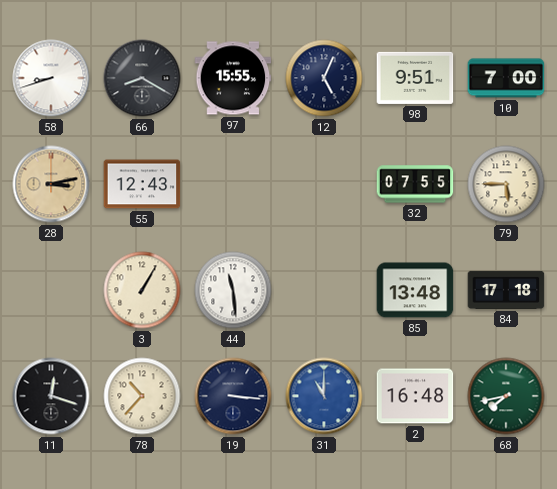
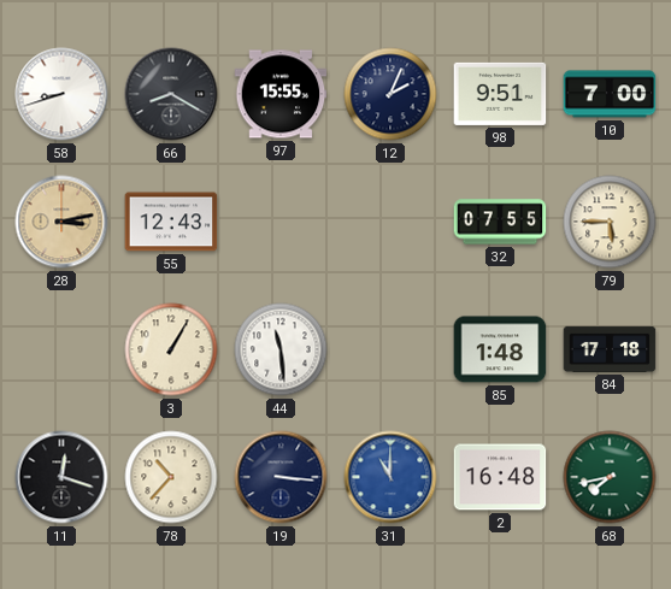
12: 5:04 -> 2:04
85: 13:48 -> 1:48
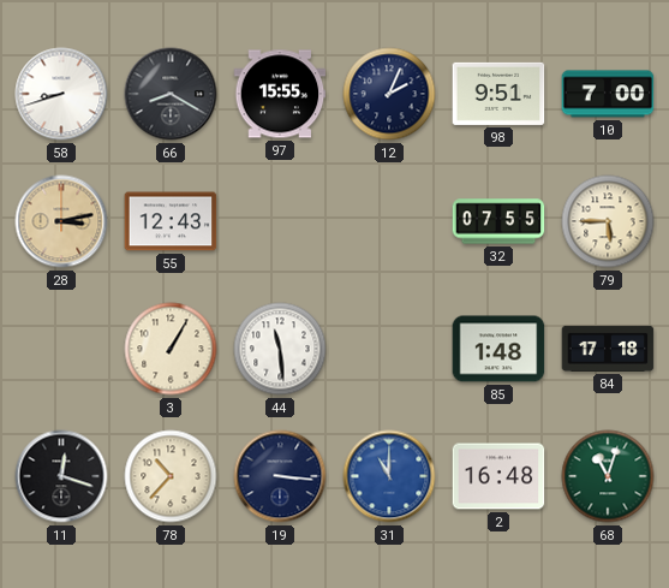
68: 7:43 -> 11:03
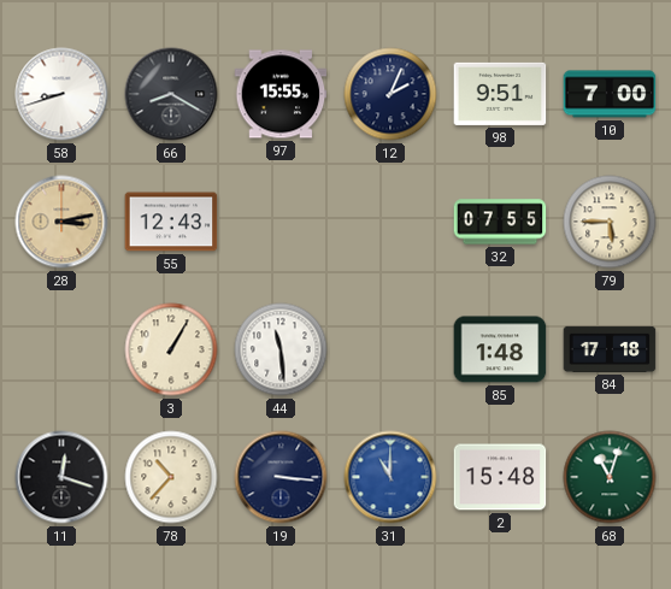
2: 16:48 -> 15:48
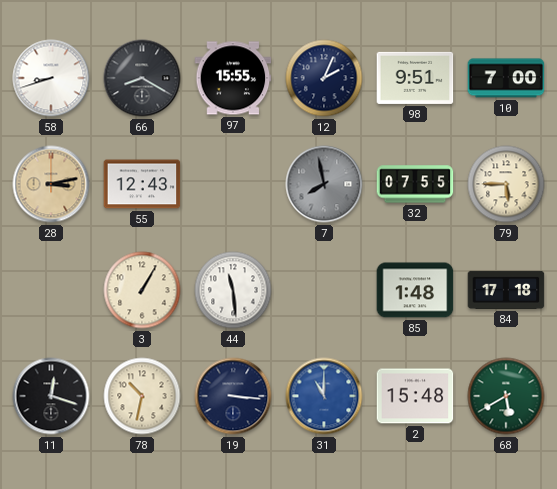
7: none -> 7:58
78: 10:37 -> 10:32
68: 11:03 -> 5:40
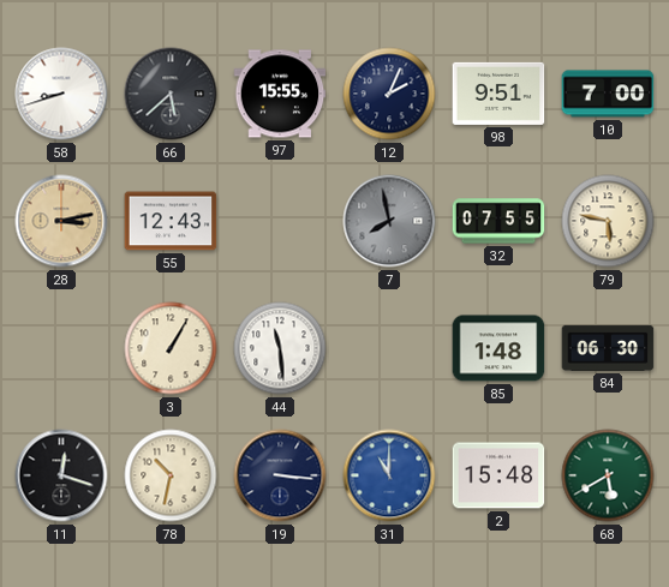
66: 8:20 -> 5:38
79: 5:45 -> 5:47
84: 17:18 -> 06:30
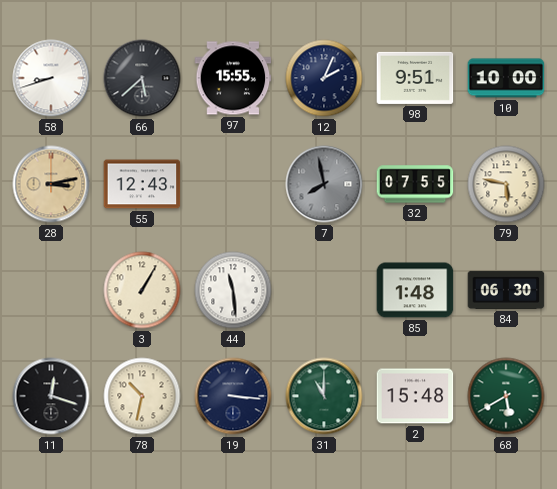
10: 7:00 -> 10:00
31 dial: blue -> green
